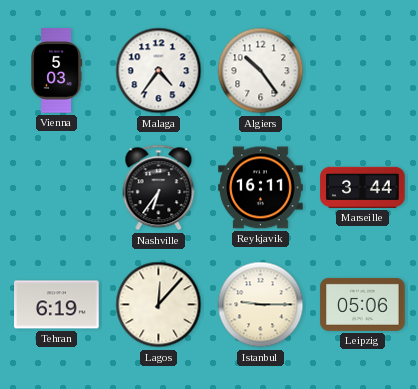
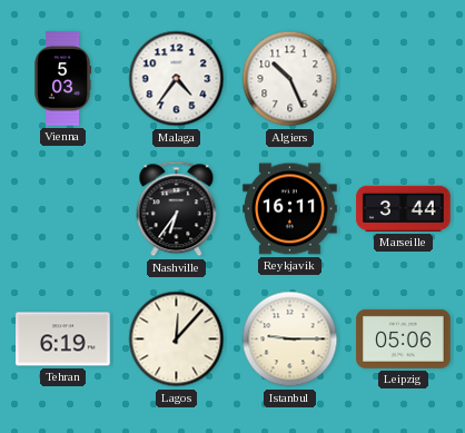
Algiers: 10:24 -> 10:26
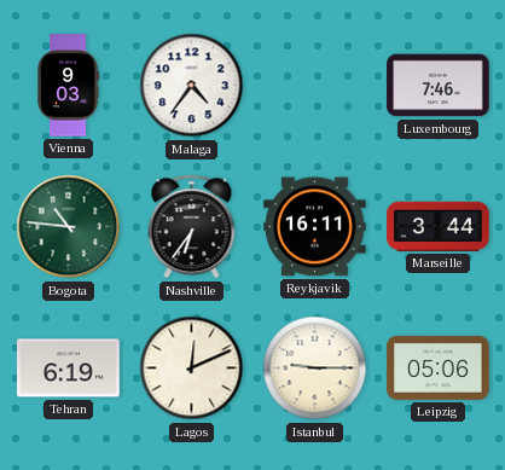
Vienna: 5:03 -> 9:03
Algiers: 10:26 -> none
Luxembourg: none -> 7:46
Bogota: none -> 10:46
Lagos: 12:07 -> 12:11
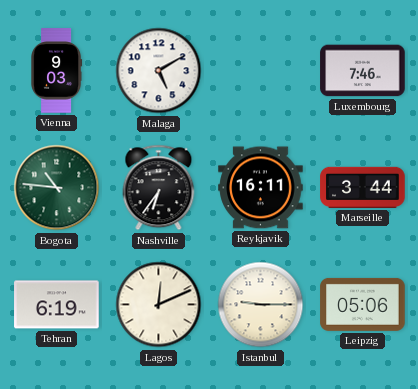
Malaga: 4:36 -> 5:10
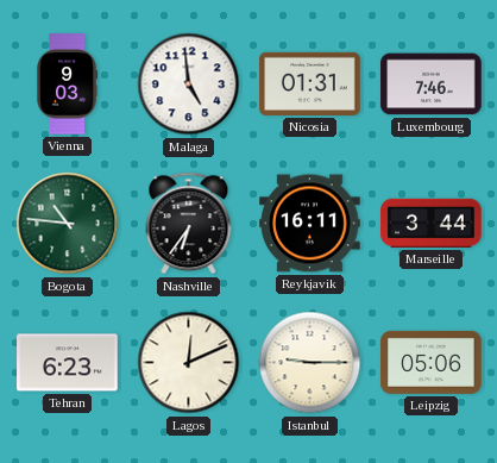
Malaga: 5:10 -> 4:59
Nicosia: none -> 01:31
Tehran: 6:19 -> 6:23
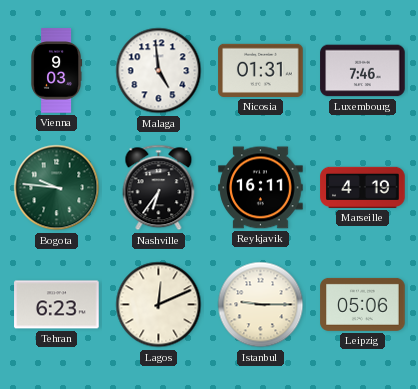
Bogota: 10:46 -> 9:46
Marseille: 3:44 -> 4:19
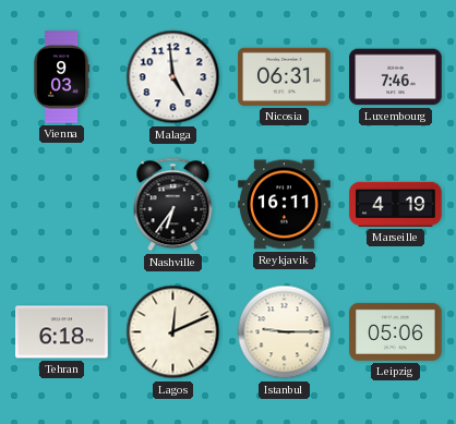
Nicosia: 01:31 -> 06:31
Bogota: 9:46 -> none
Tehran: 6:23 -> 6:18
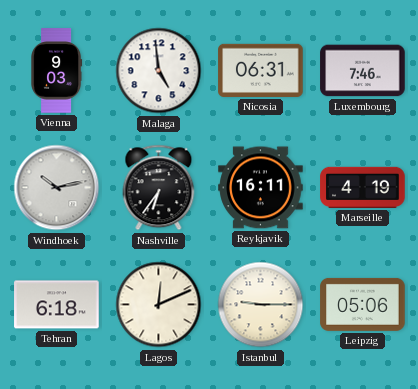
Windhoek: none -> 10:13
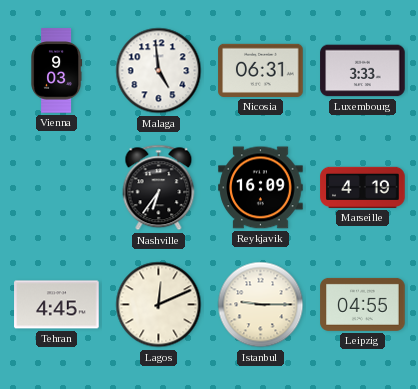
Luxembourg: 7:46 -> 3:33
Windhoek: 10:13 -> none
Reykjavik: 16:11 -> 16:09
Tehran: 6:18 -> 4:45
Leipzig: 05:06 -> 04:55
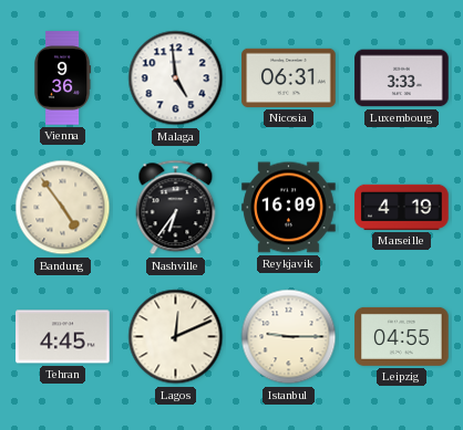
Vienna: 9:03 -> 9:36
Bandung: none -> 4:54
